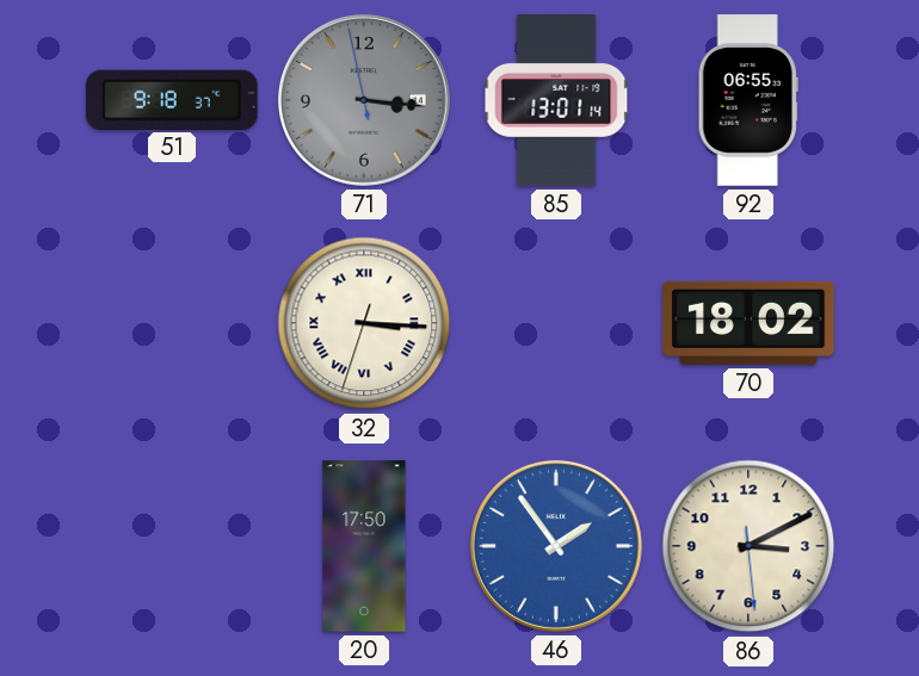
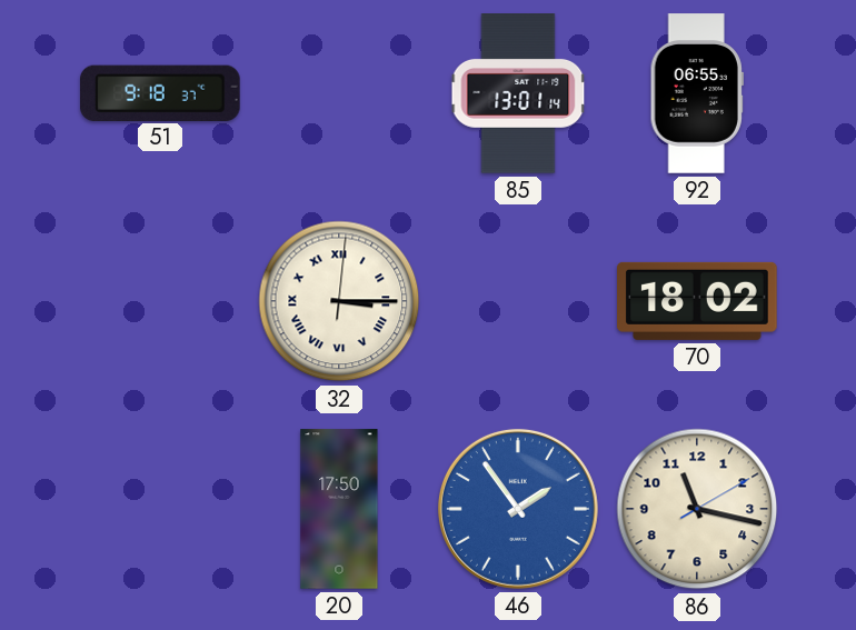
71: 3:15 -> none
32: 3:15:33 -> 3:15:01
86: 3:10 -> 11:17
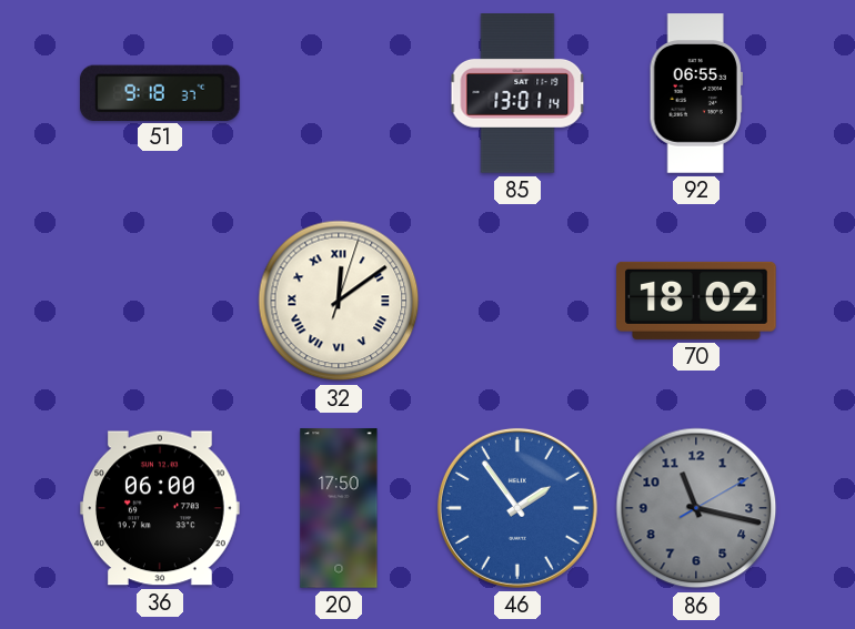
32: 3:15 -> 12:09
36: none -> 06:00
86 dial: cream -> grey
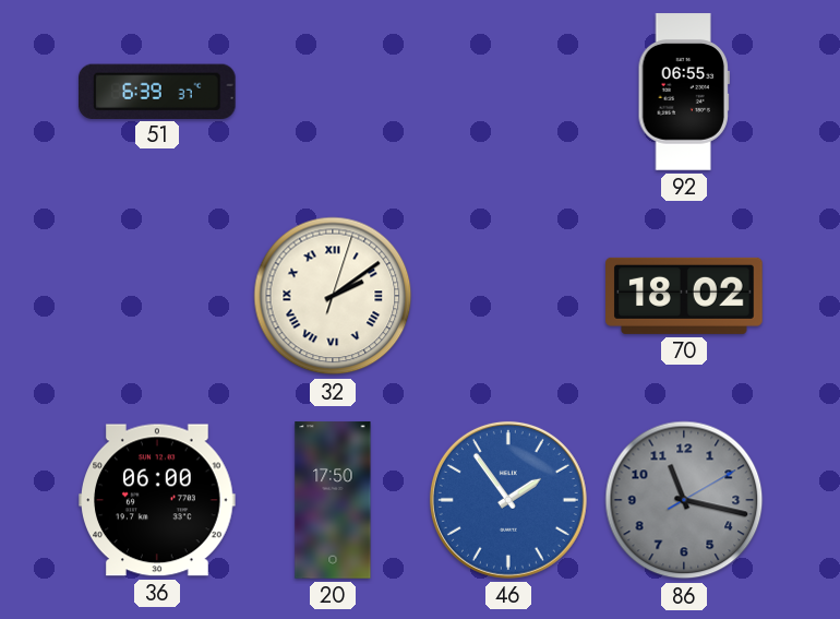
51: 9:18 -> 6:39
85: 13:01 -> none
32: 12:09 -> 2:09
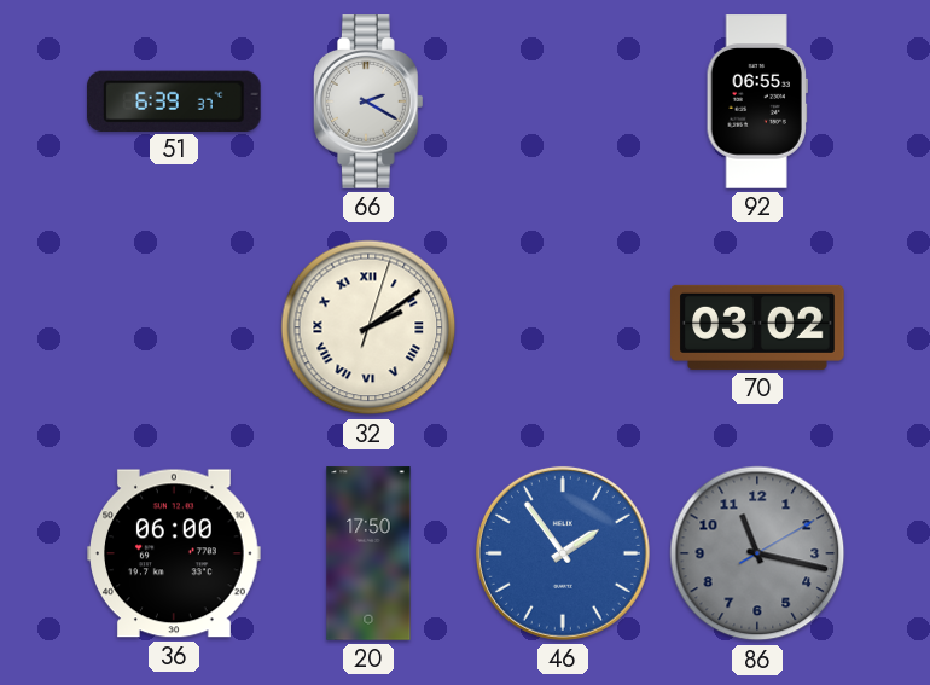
66: none -> 2:20
70: 18:02 -> 03:02
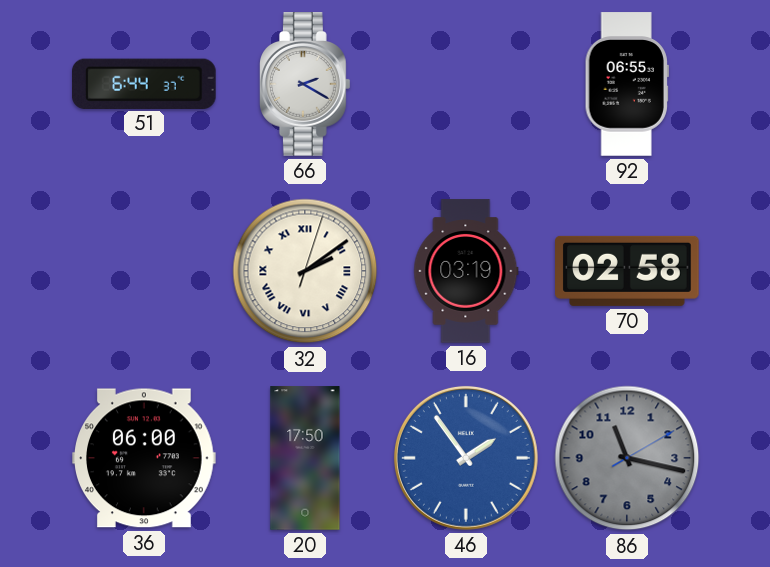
51: 6:39 -> 6:44
16: none -> 03:19
70: 03:02 -> 02:58
